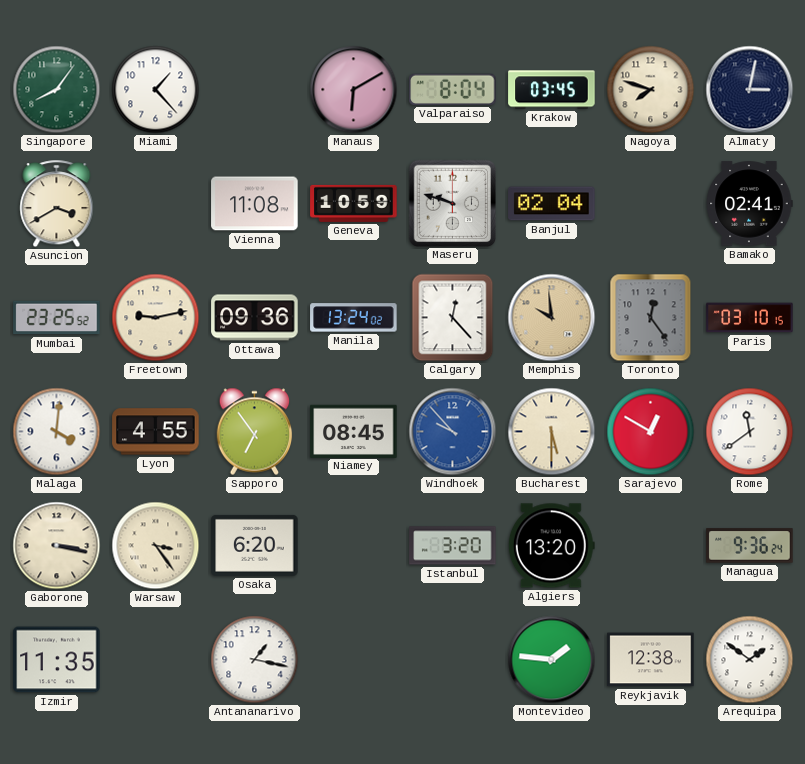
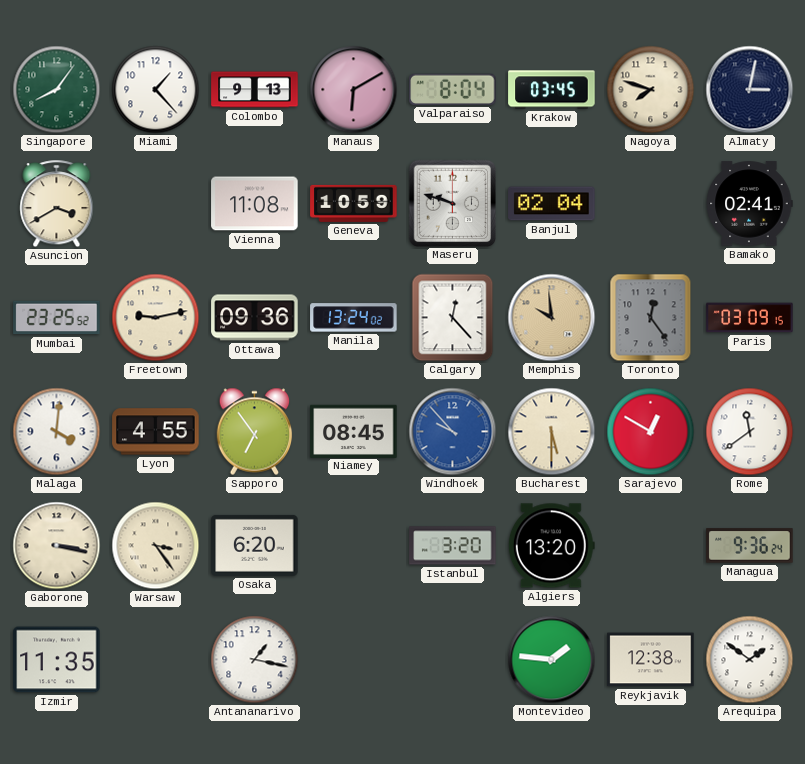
Colombo: none -> 9:13
Paris: 03:10 -> 03:09
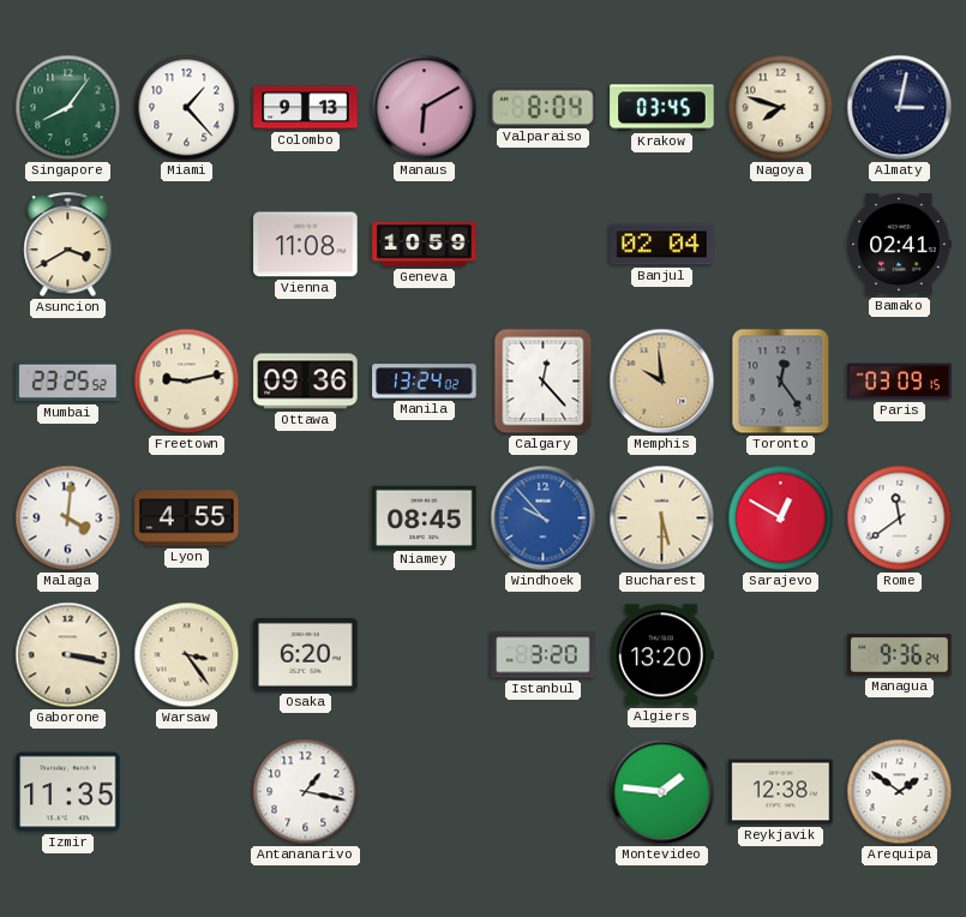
Maseru: 9:48 -> none
Sapporo: 6:54 -> none
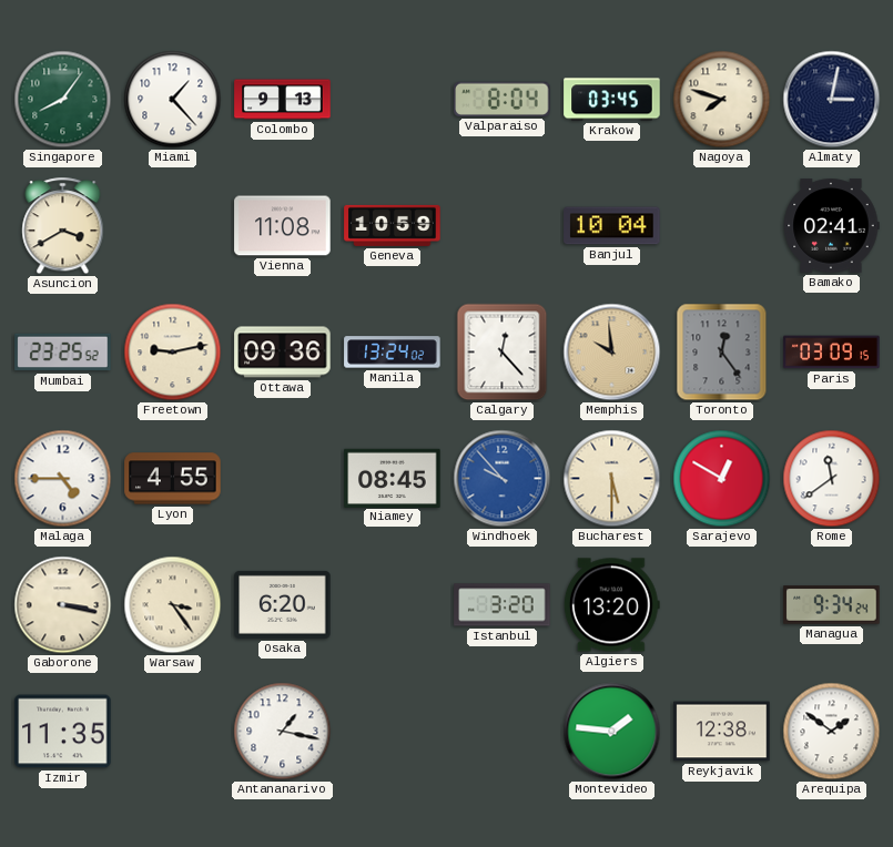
Manaus: 6:10 -> none
Banjul: 02:04 -> 10:04
Malaga: 4:01 -> 4:45
Managua: 9:36 -> 9:34
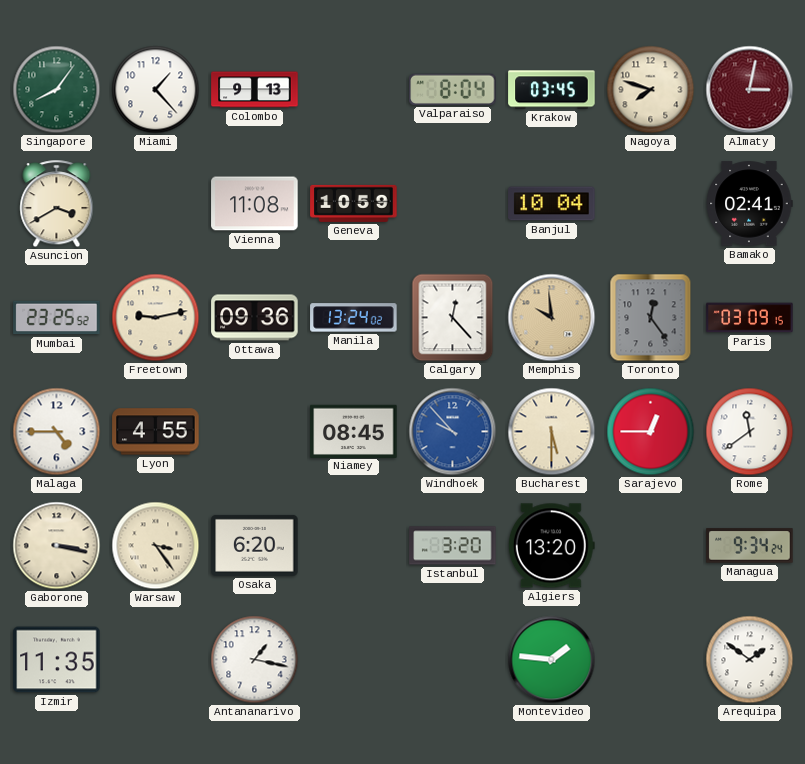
Almaty dial: navy -> burgundy
Sarajevo: 12:50 -> 12:45
Reykjavik: 12:38 -> none
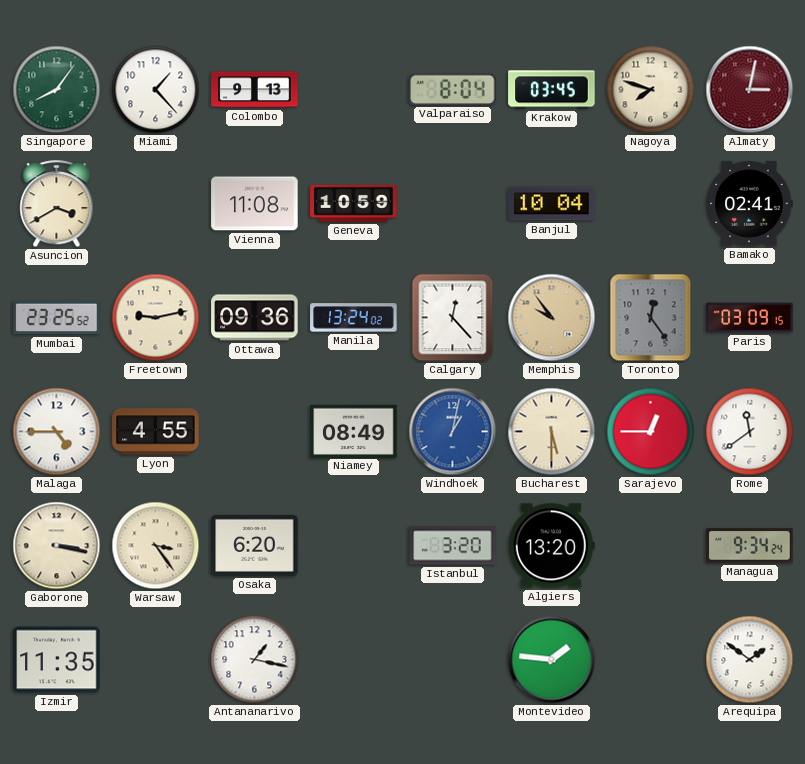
Memphis: 9:59 -> 9:54
Niamey: 08:45 -> 08:49
Windhoek: 9:53 -> 1:02
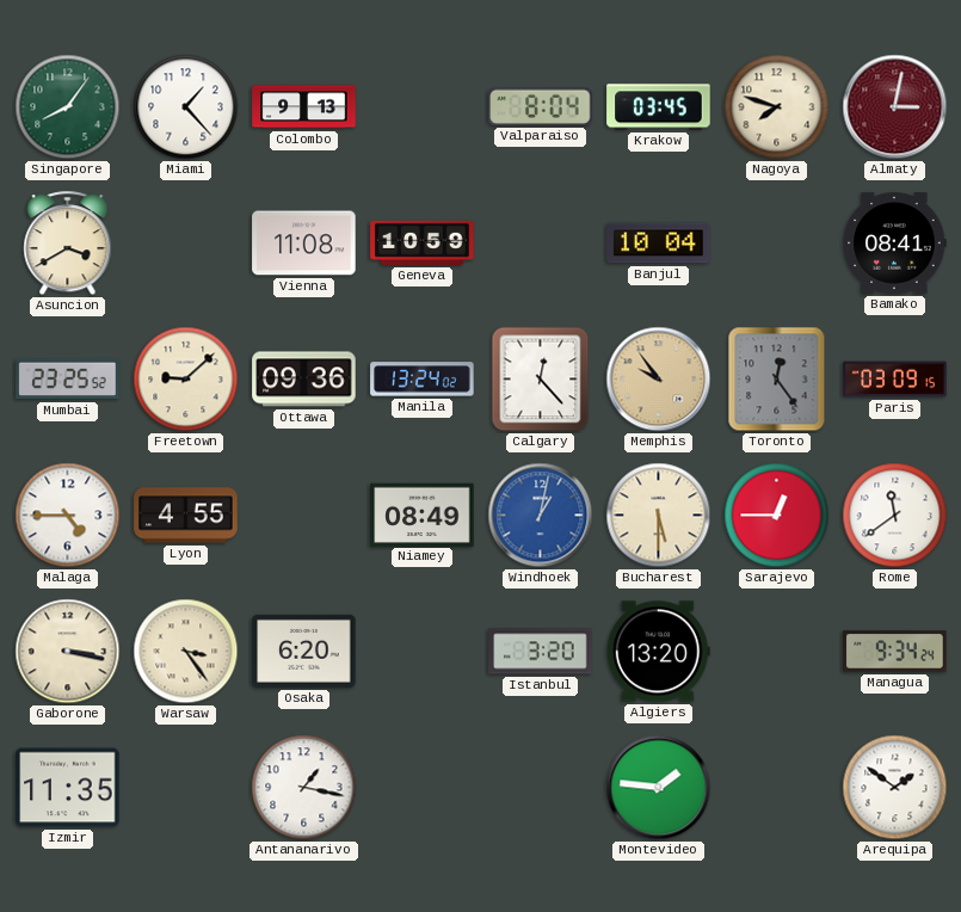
Bamako: 02:41 -> 08:41
Freetown: 9:13 -> 9:08
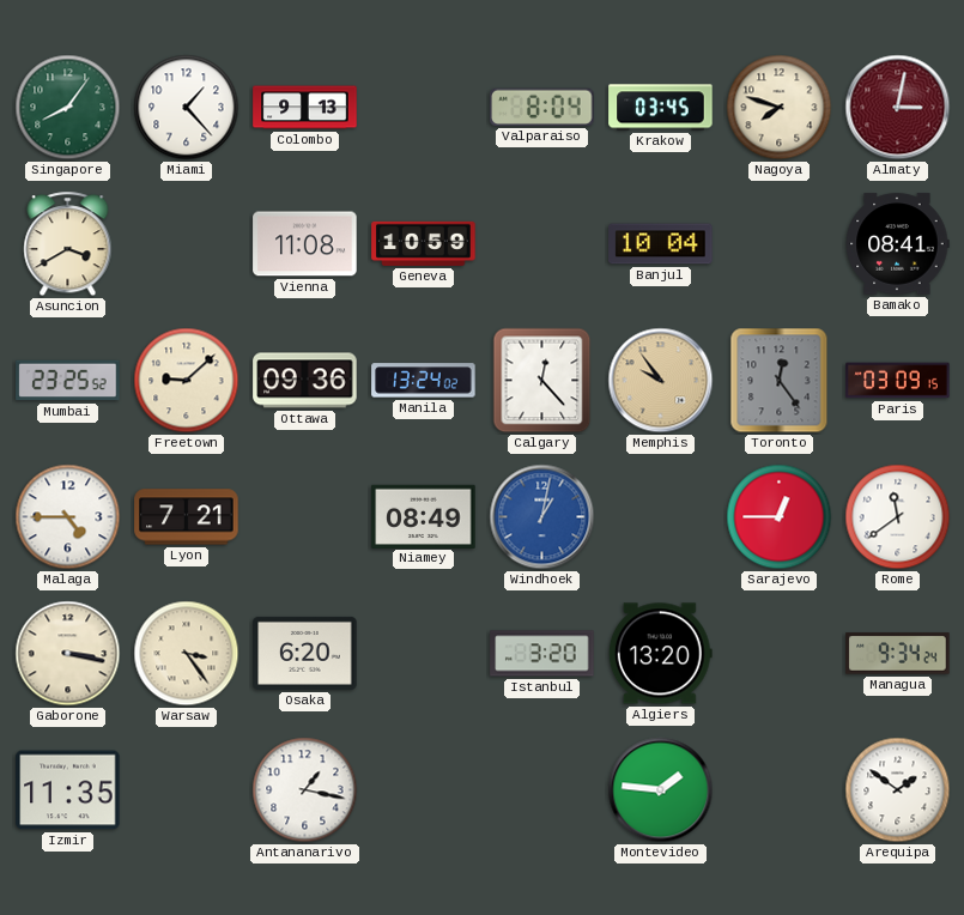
Lyon: 4:55 -> 7:21
Bucharest: 5:30 -> none
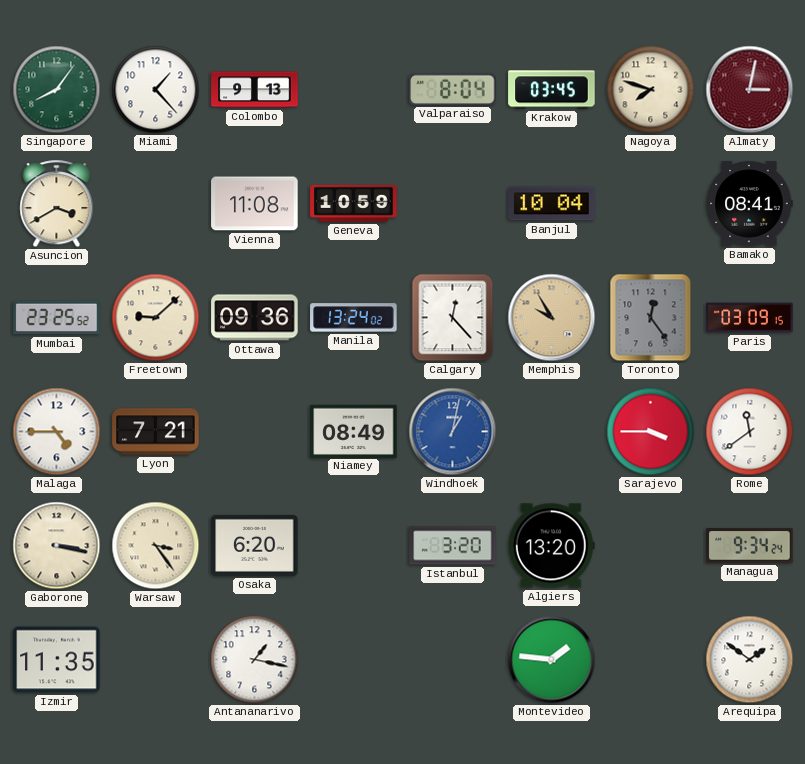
Memphis: 9:54 -> 9:55
Sarajevo: 12:45 -> 3:45
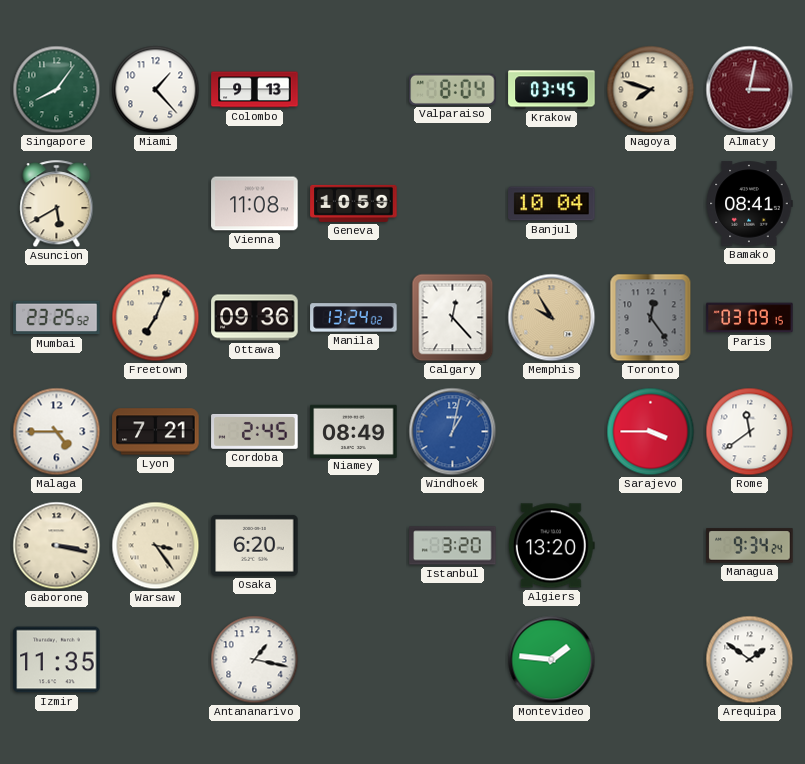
Asuncion: 3:40 -> 5:40
Freetown: 9:08 -> 7:04
Cordoba: none -> 2:45
